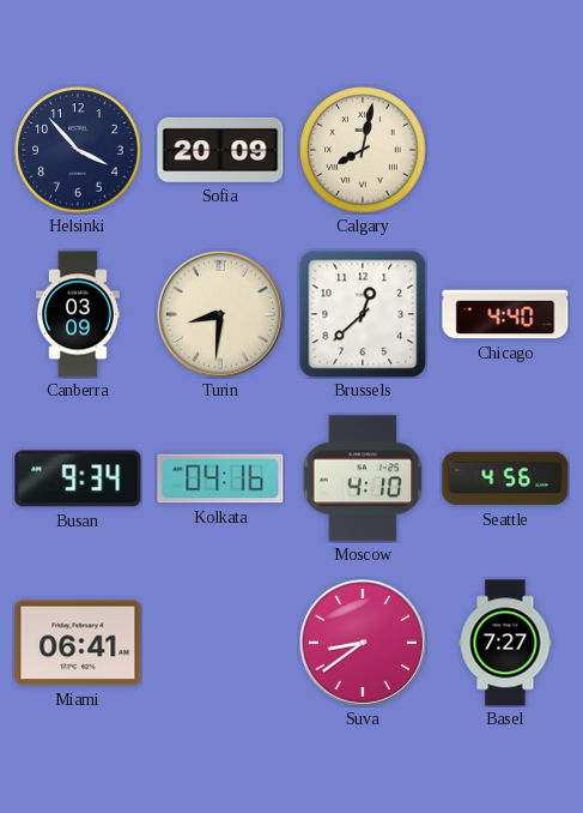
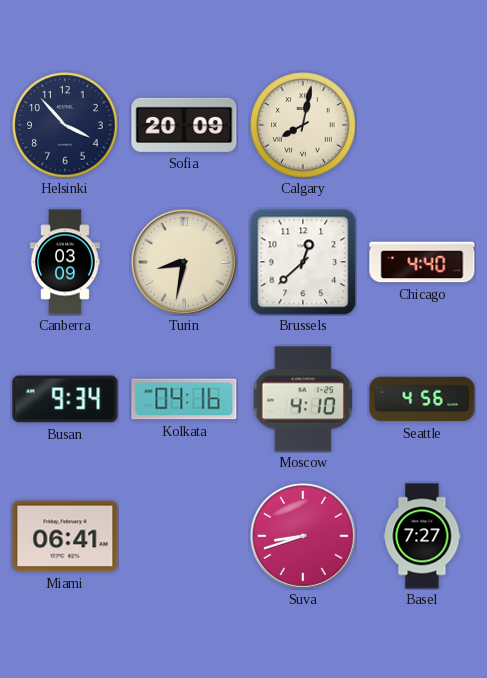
Turin: 8:31 -> 8:32
Suva: 8:39 -> 8:42
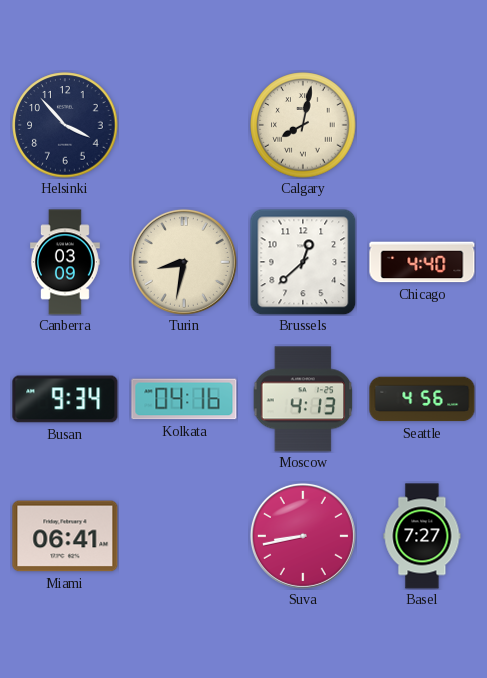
Sofia: 20:09 -> none
Moscow: 4:10 -> 4:13
Suva: 8:42 -> 8:43
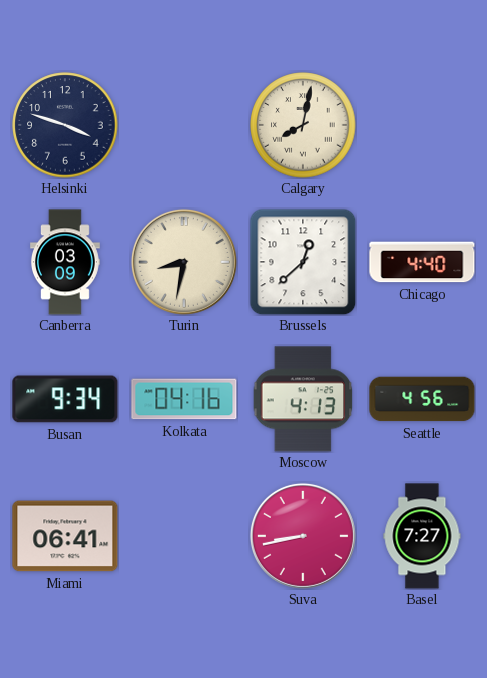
Helsinki: 3:53 -> 3:48
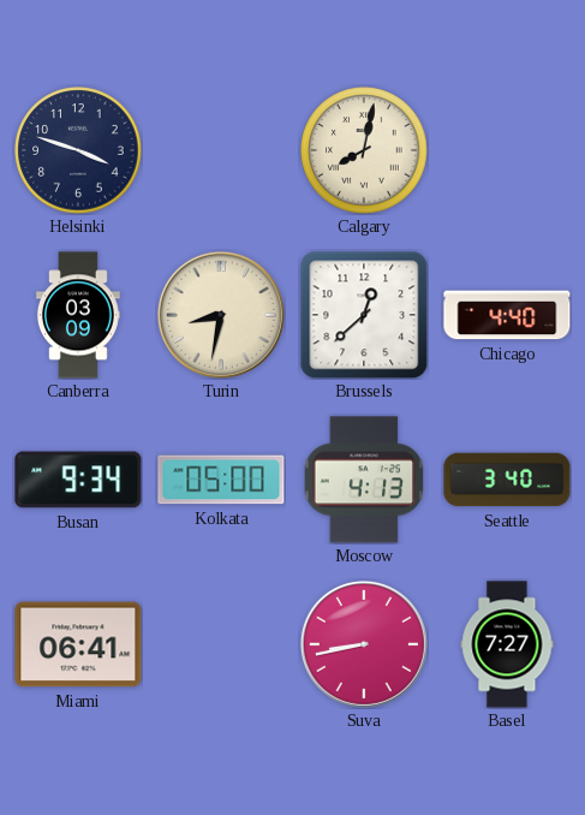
Kolkata: 04:16 -> 05:00
Seattle: 4:56 -> 3:40
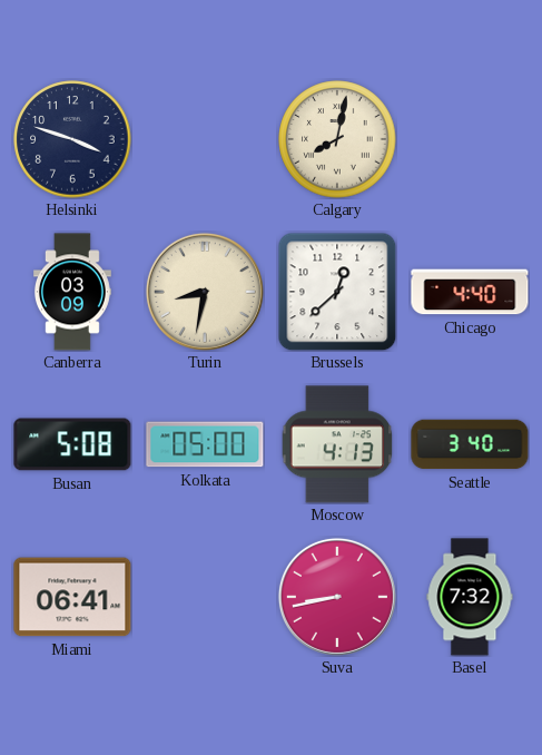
Busan: 9:34 -> 5:08
Basel: 7:27 -> 7:32
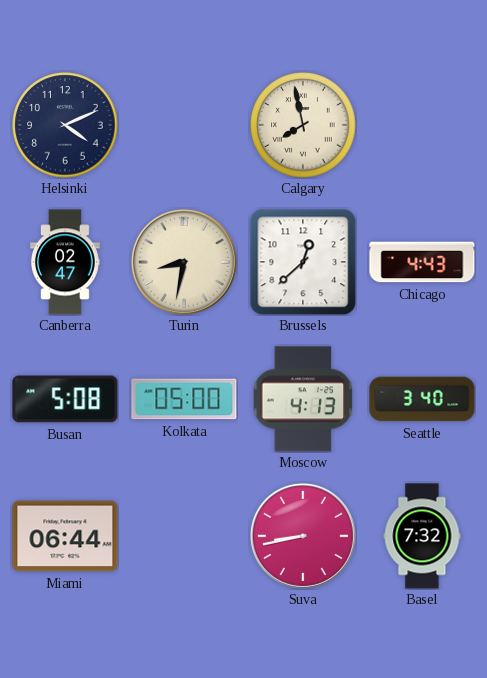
Helsinki: 3:48 -> 4:11
Calgary: 8:02 -> 7:58
Canberra: 03:09 -> 02:47
Chicago: 4:40 -> 4:43
Miami: 06:41 -> 06:44
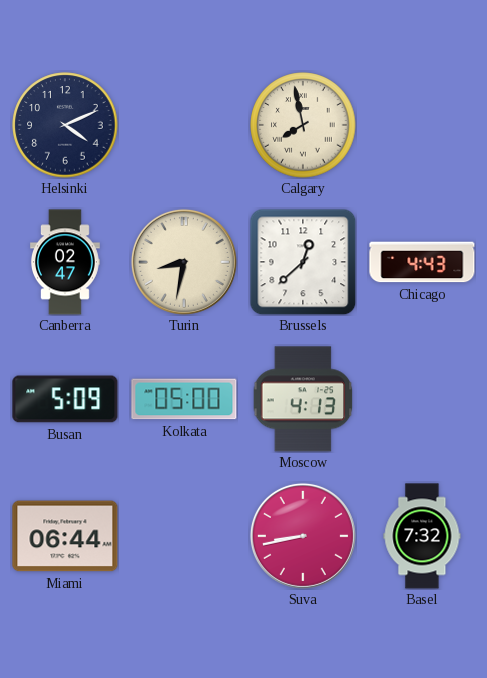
Busan: 5:08 -> 5:09
Seattle: 3:40 -> none
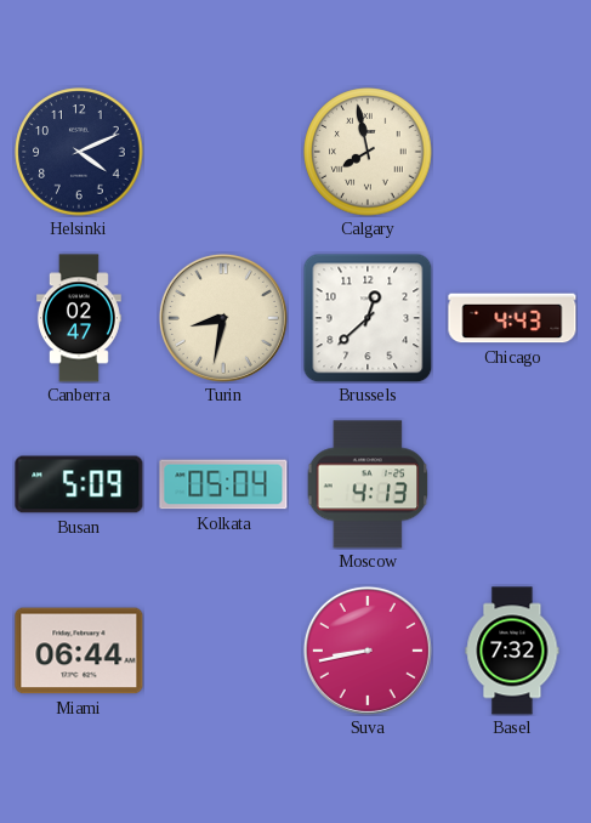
Kolkata: 05:00 -> 05:04
